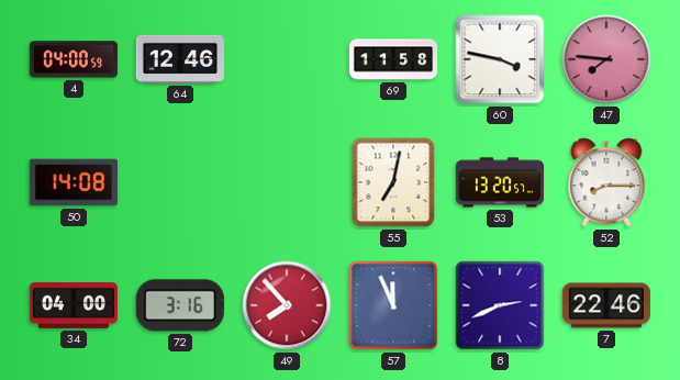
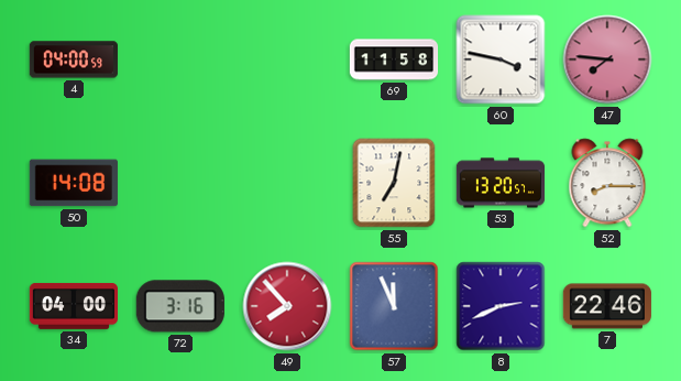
64: 12:46 -> none
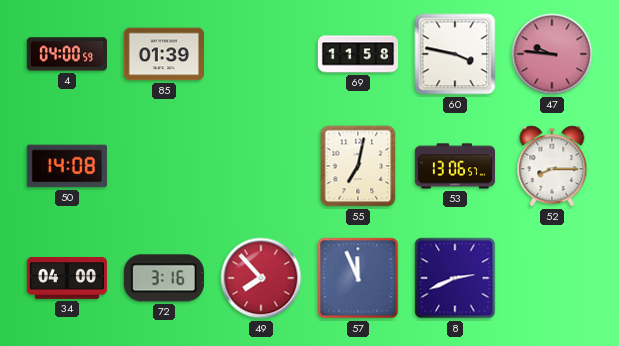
85: none -> 01:39
47: 7:46 -> 9:46
53: 13:20 -> 13:06
7: 22:46 -> none
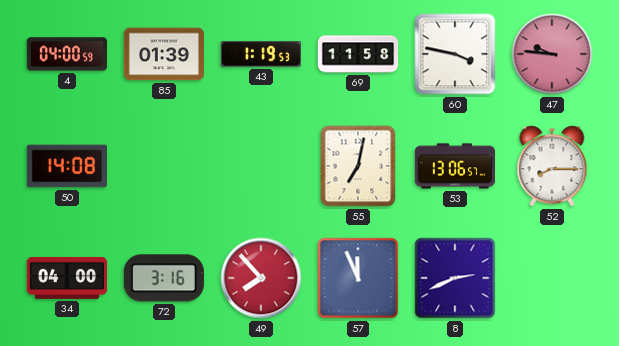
43: none -> 1:19
